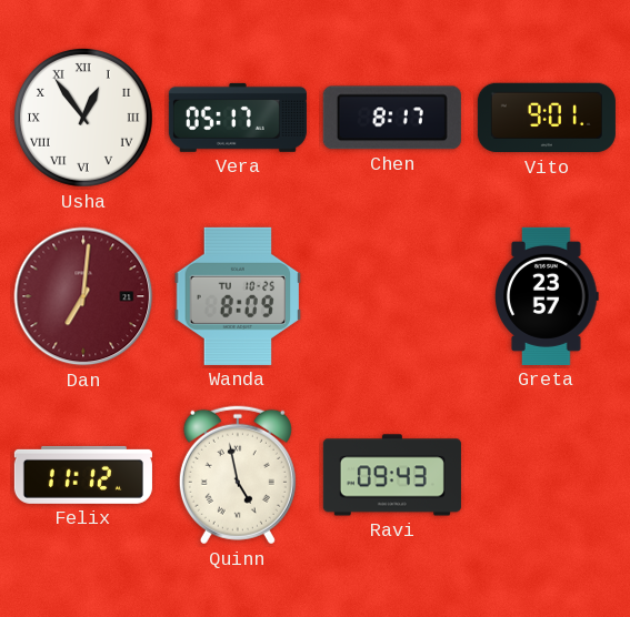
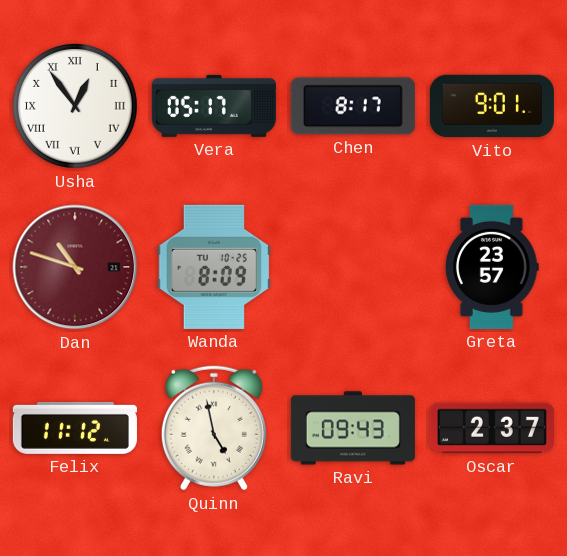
Dan: 7:01 -> 10:48
Oscar: none -> 2:37
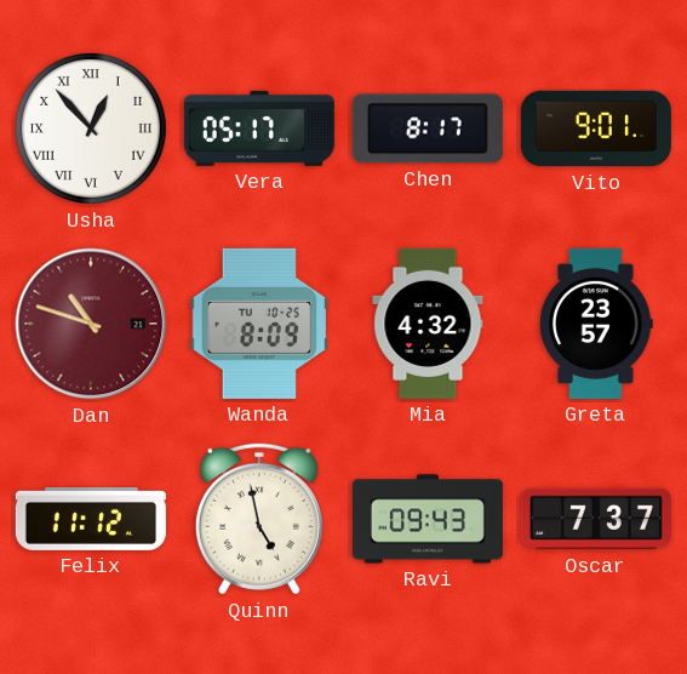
Usha: 12:54 -> 12:53
Mia: none -> 4:32
Oscar: 2:37 -> 7:37
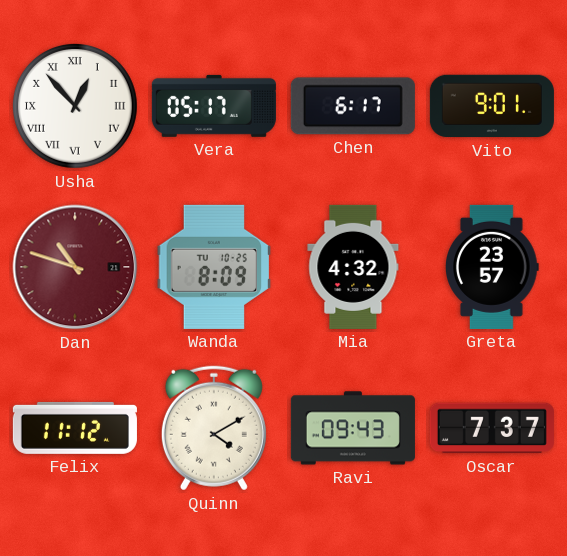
Chen: 8:17 -> 6:17
Quinn: 4:58 -> 4:10
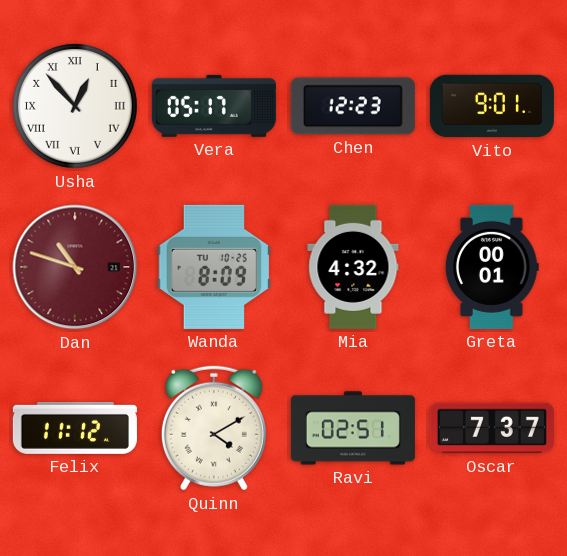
Chen: 6:17 -> 12:23
Greta: 23:57 -> 00:01
Ravi: 09:43 -> 02:51
